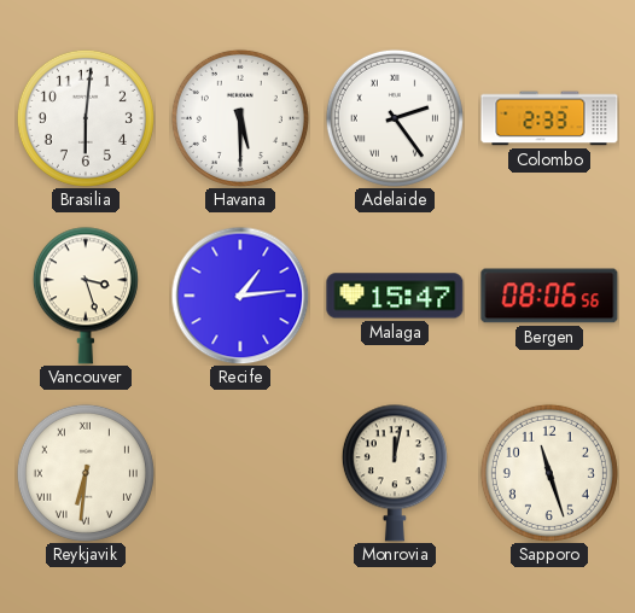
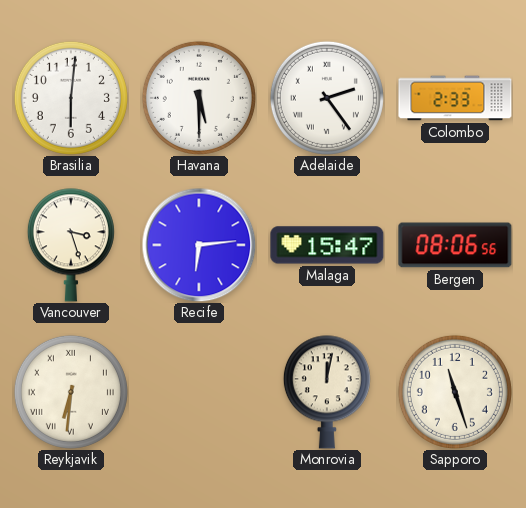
Recife: 1:14 -> 6:14
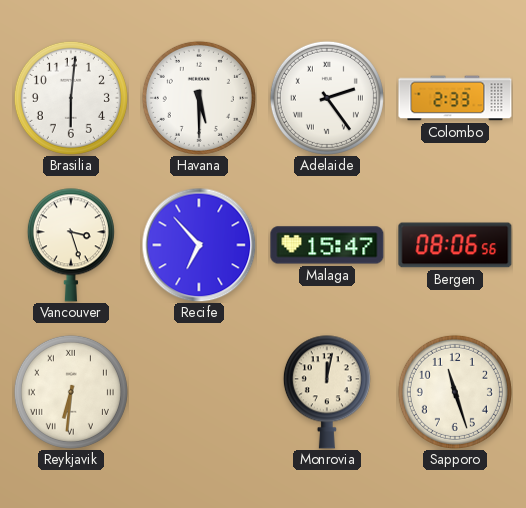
Recife: 6:14 -> 6:53
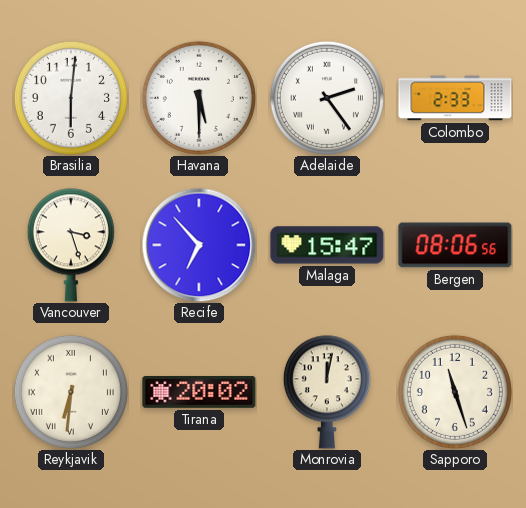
Tirana: none -> 20:02
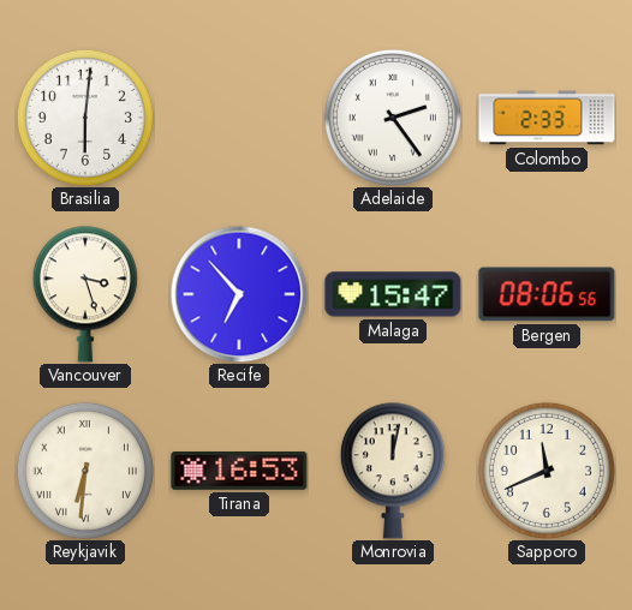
Havana: 5:30 -> none
Tirana: 20:02 -> 16:53
Sapporo: 11:27 -> 11:41
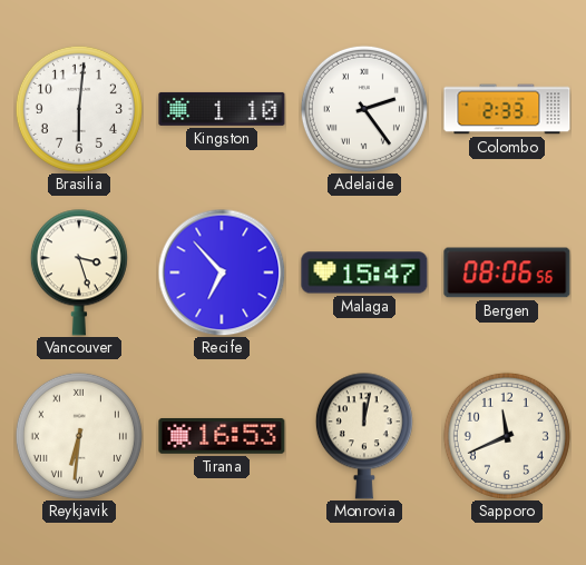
Kingston: none -> 1:10
